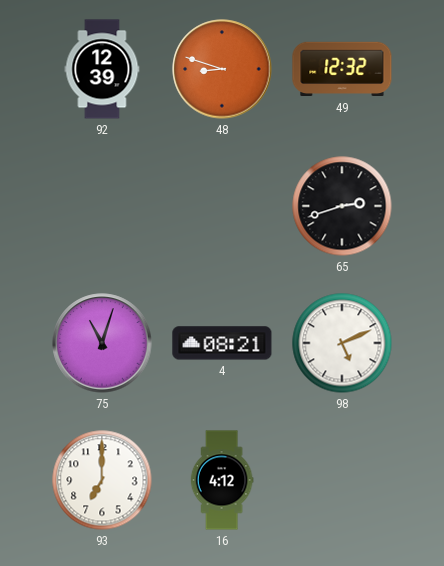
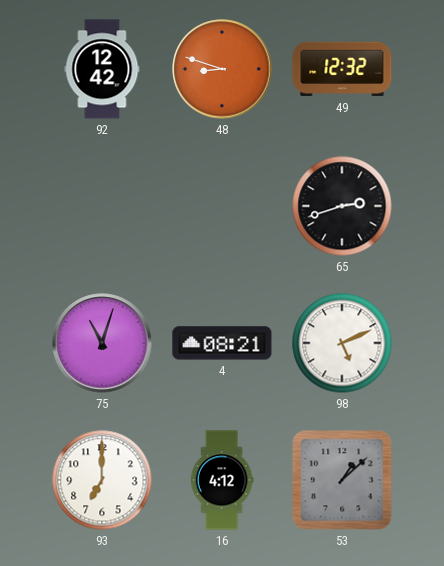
92: 12:39 -> 12:42
53: none -> 1:08
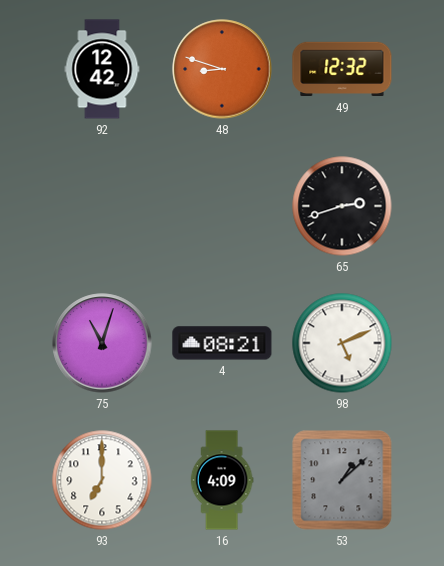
16: 4:12 -> 4:09
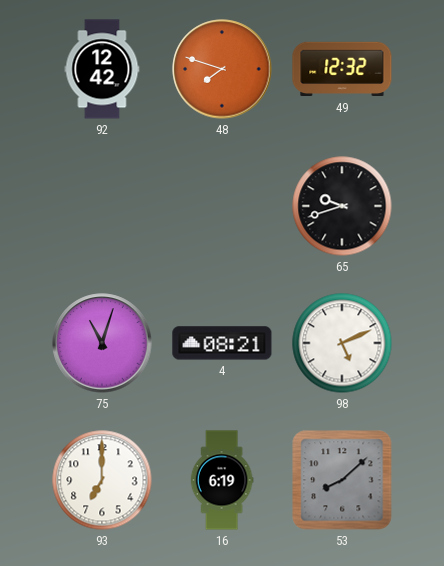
48: 8:48 -> 7:48
65: 2:42 -> 9:42
16: 4:09 -> 6:19
53: 1:08 -> 8:08
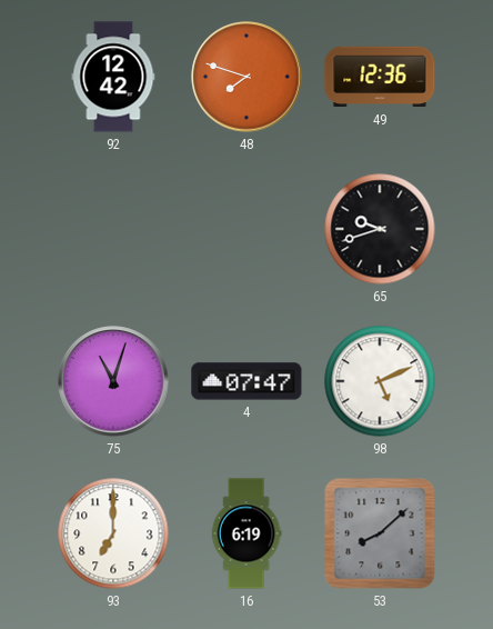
49: 12:32 -> 12:36
4: 08:21 -> 07:47
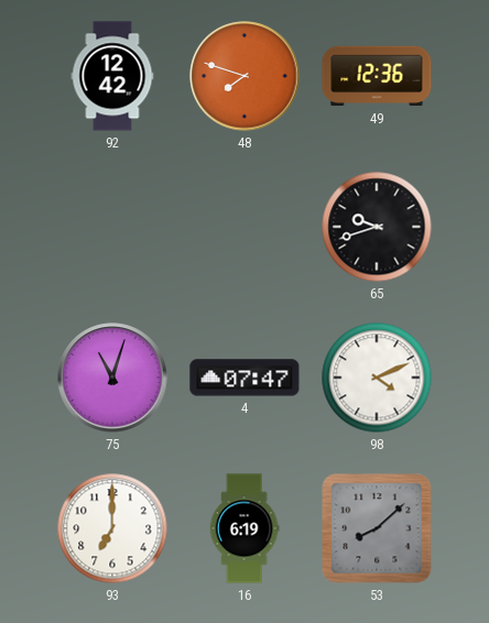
98: 5:11 -> 4:11
